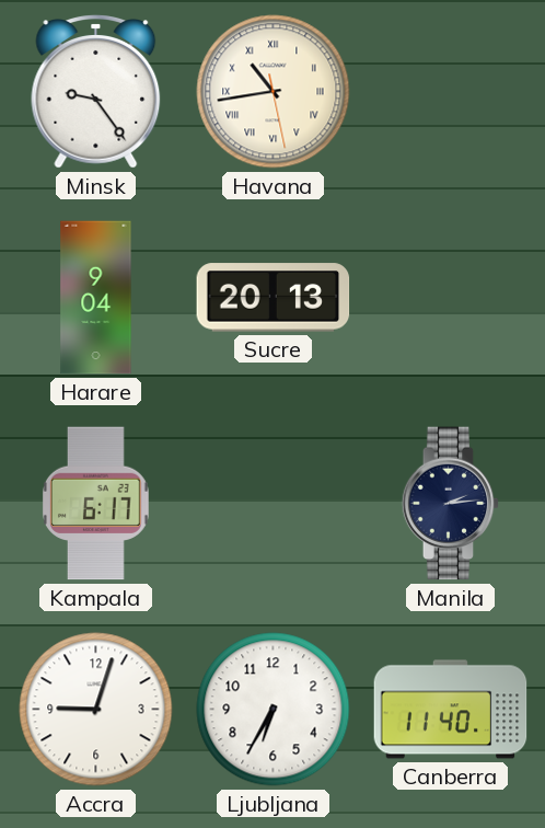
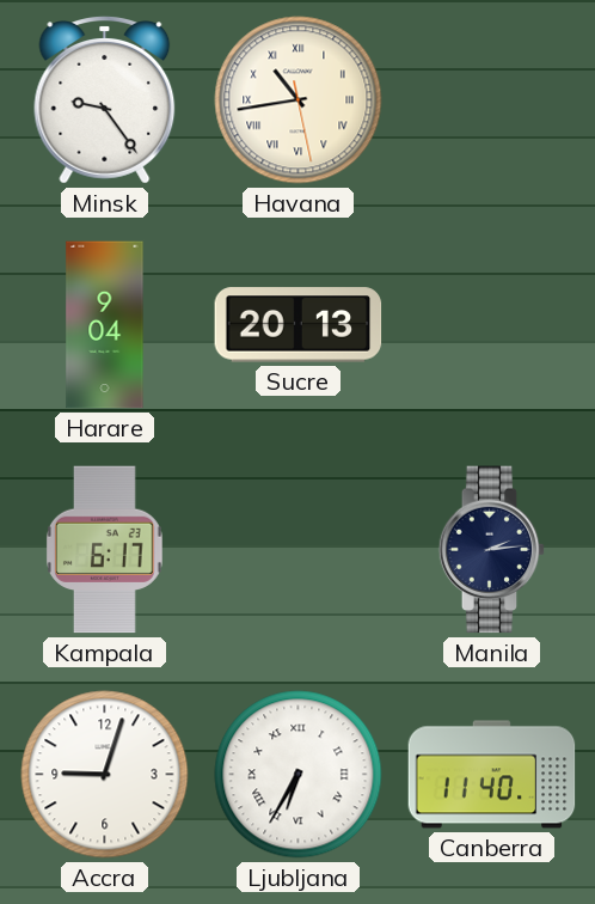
Ljubljana numerals: Arabic -> Roman
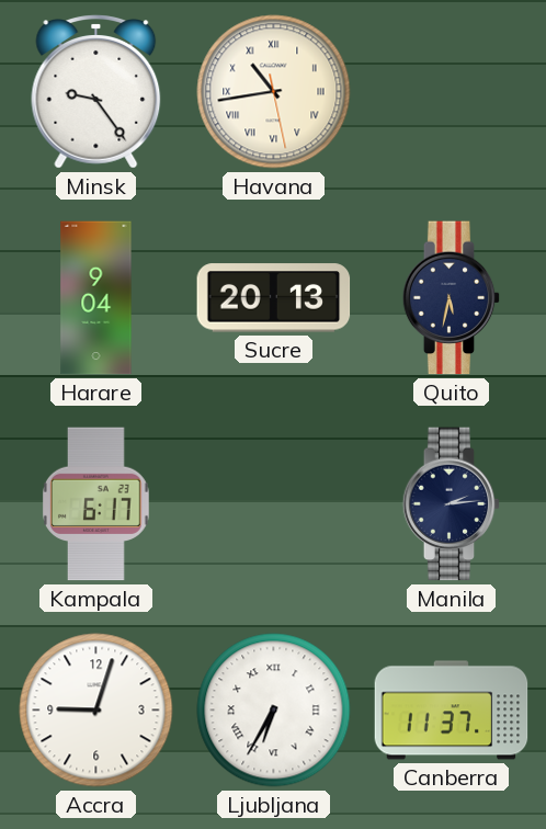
Quito: none -> 5:32
Canberra: 11:40 -> 11:37
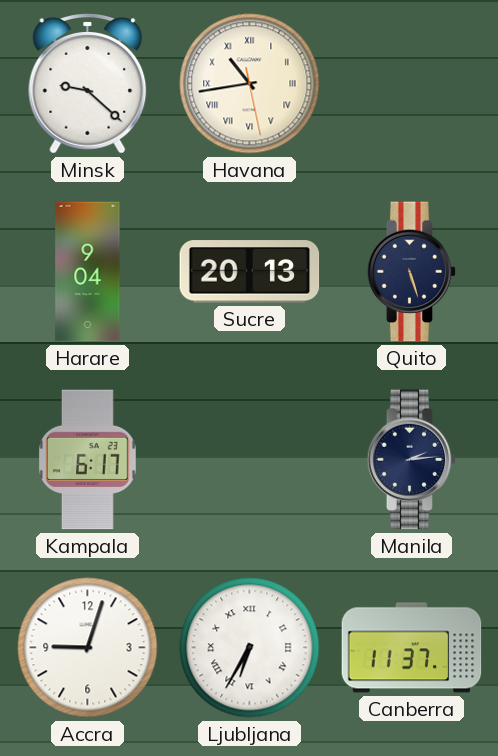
Minsk: 9:24 -> 9:22
Quito: 5:32 -> 5:27
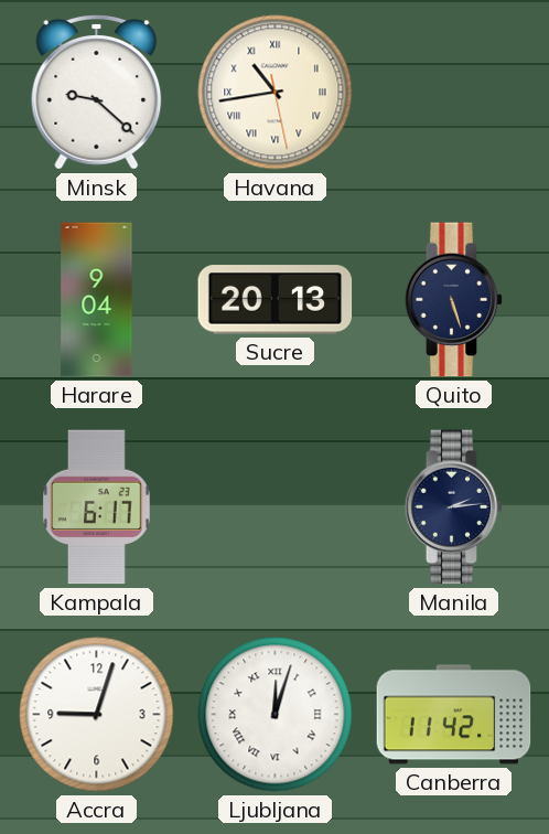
Ljubljana: 6:35 -> 12:03
Canberra: 11:37 -> 11:42
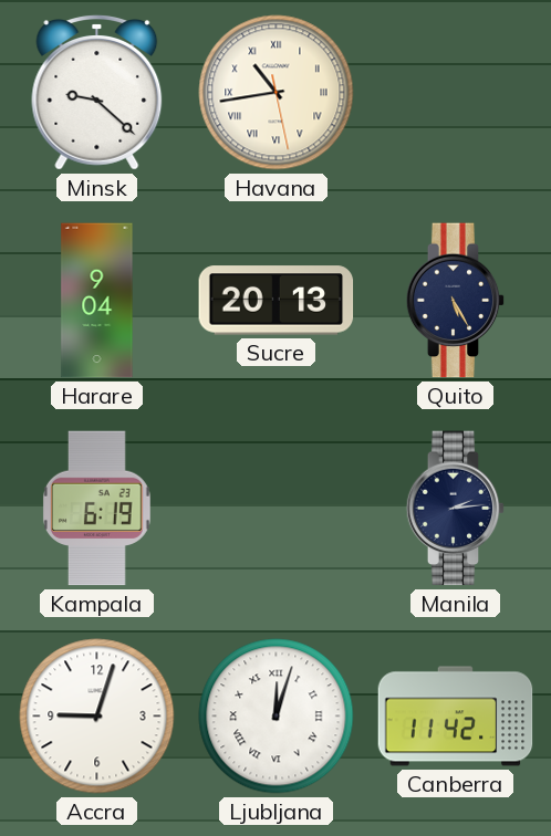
Quito: 5:27 -> 5:25
Kampala: 6:17 -> 6:19
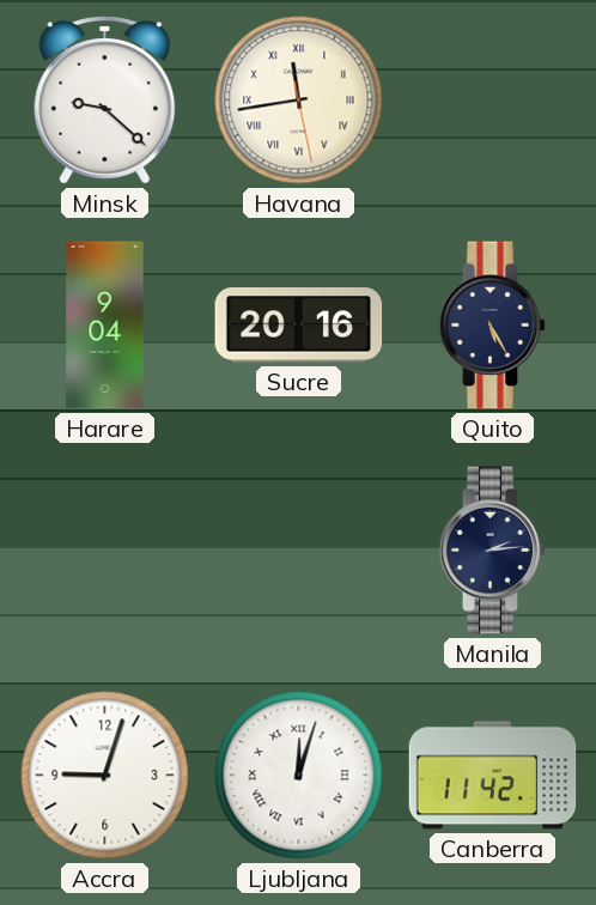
Havana: 10:43 -> 11:43
Sucre: 20:13 -> 20:16
Kampala: 6:19 -> none
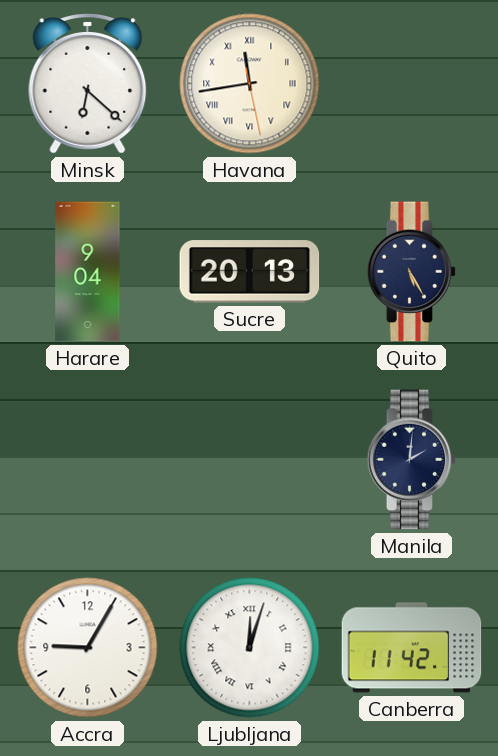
Minsk: 9:22 -> 6:22
Sucre: 20:16 -> 20:13
Manila: 2:14 -> 2:01
Accra: 9:03 -> 9:05
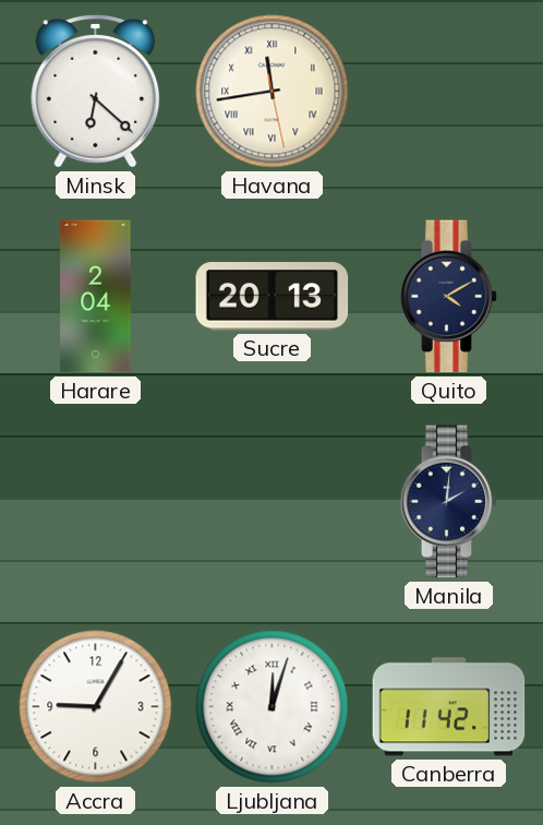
Harare: 9:04 -> 2:04
Quito: 5:25 -> 4:10
